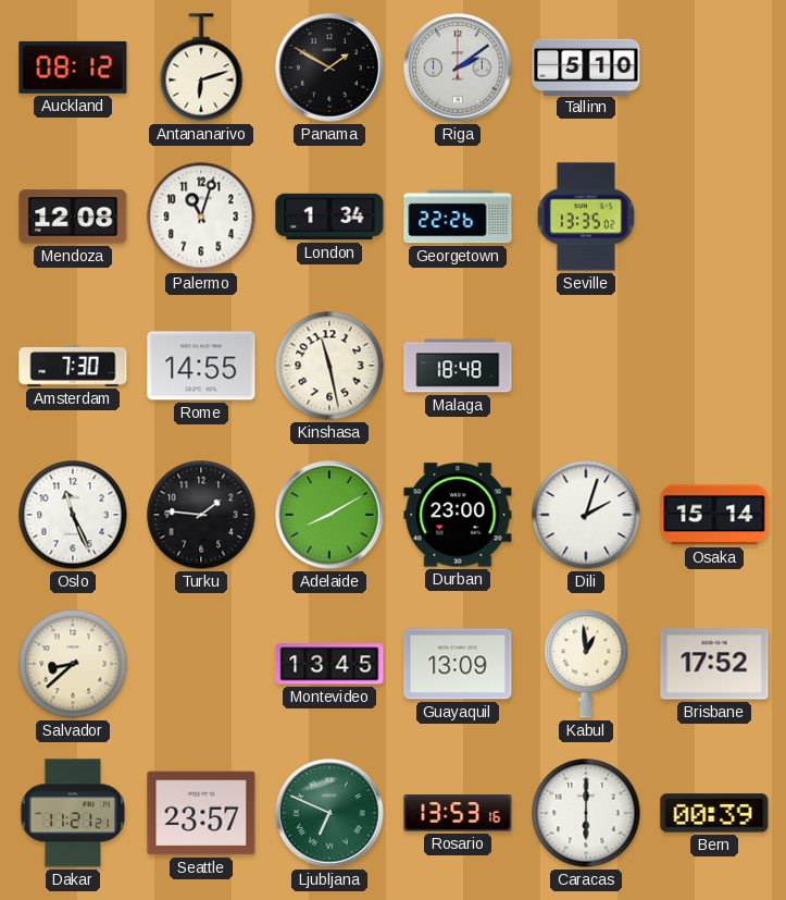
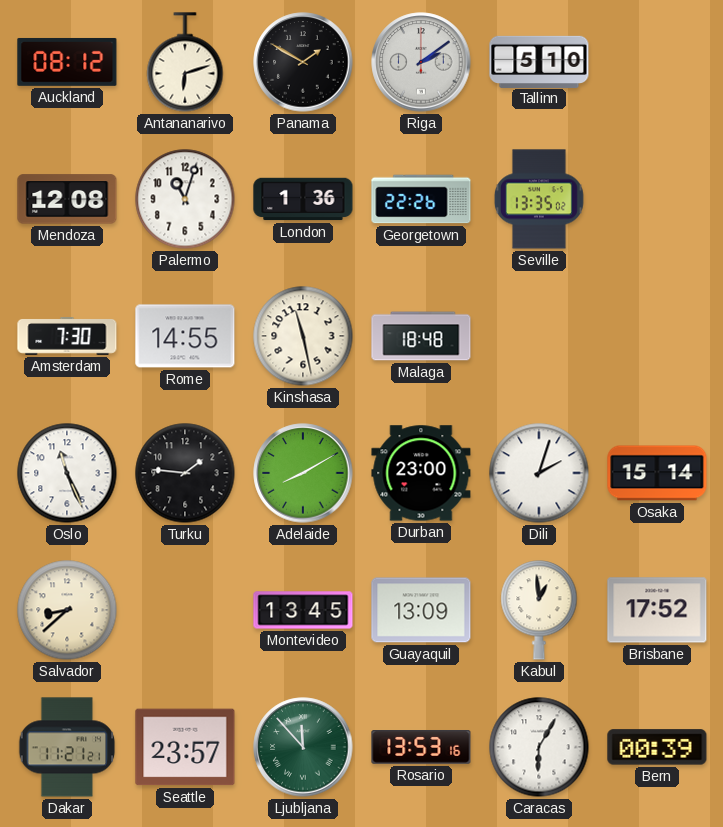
London: 1:34 -> 1:36
Ljubljana: 6:49 -> 11:53
Caracas: 6:00 -> 6:05
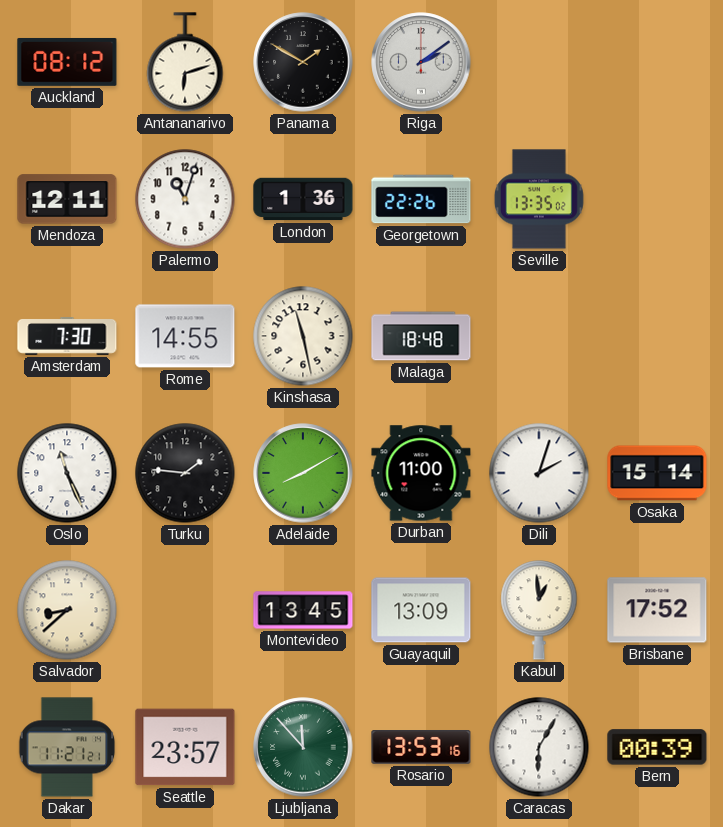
Tallinn: 5:10 -> none
Mendoza: 12:08 -> 12:11
Durban: 23:00 -> 11:00
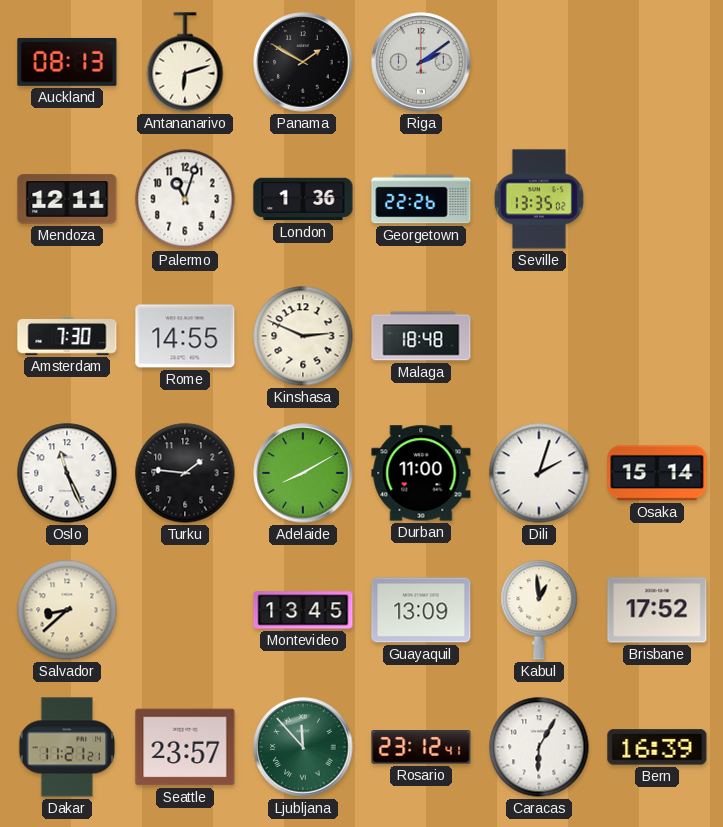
Auckland: 08:12 -> 08:13
Kinshasa: 11:28 -> 2:49
Rosario: 13:53 -> 23:12
Bern: 00:39 -> 16:39
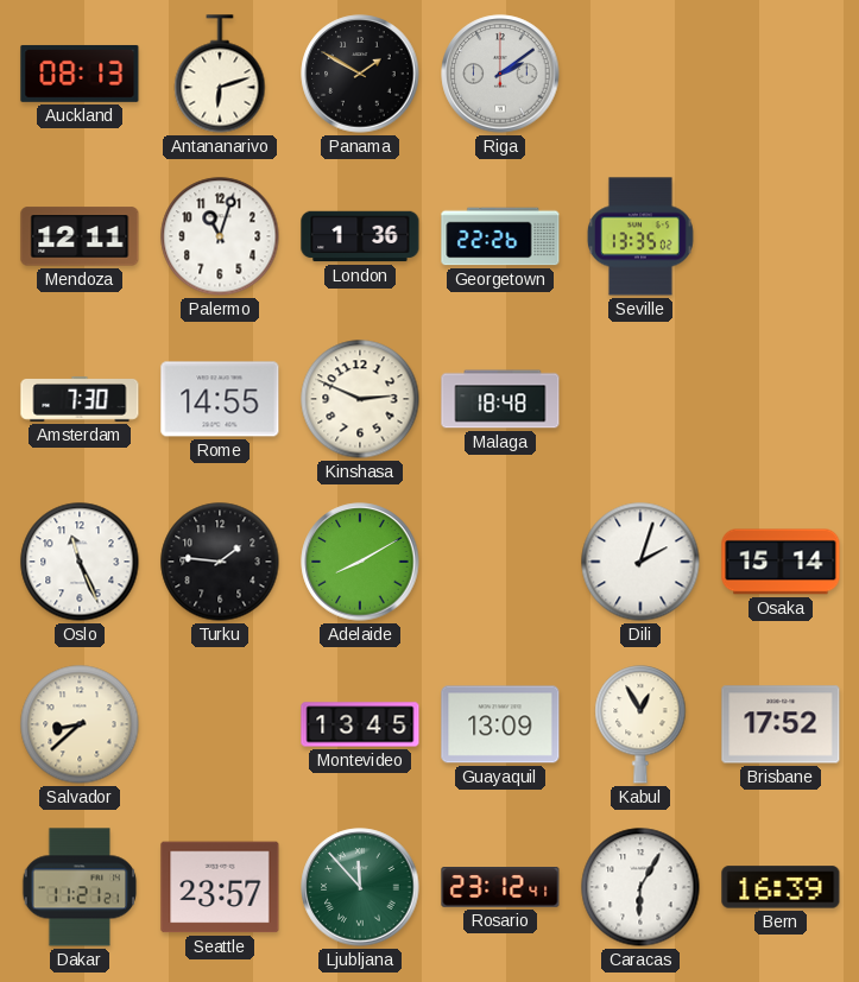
Durban: 11:00 -> none
Kabul: 12:59 -> 12:55
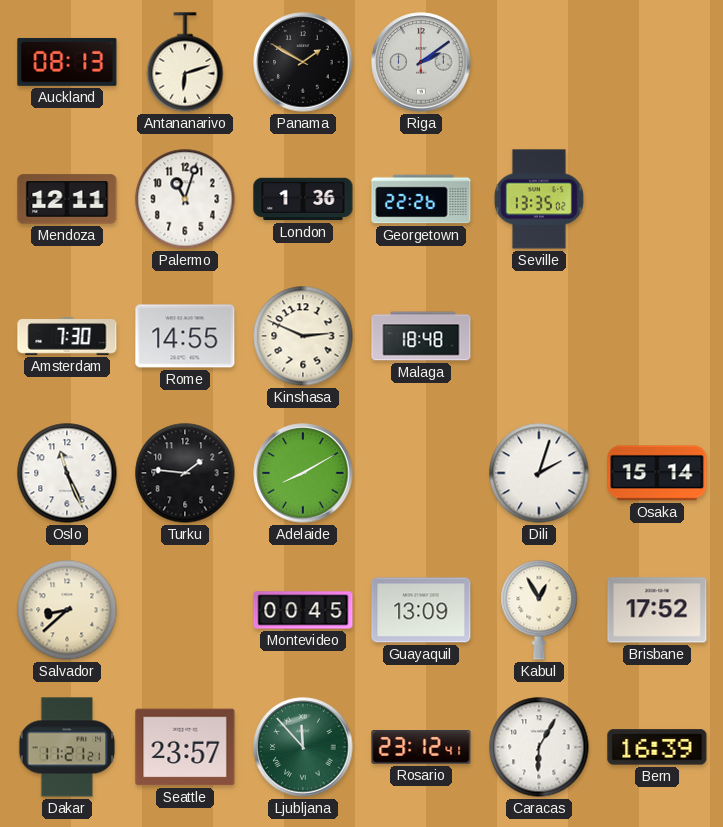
Montevideo: 13:45 -> 00:45
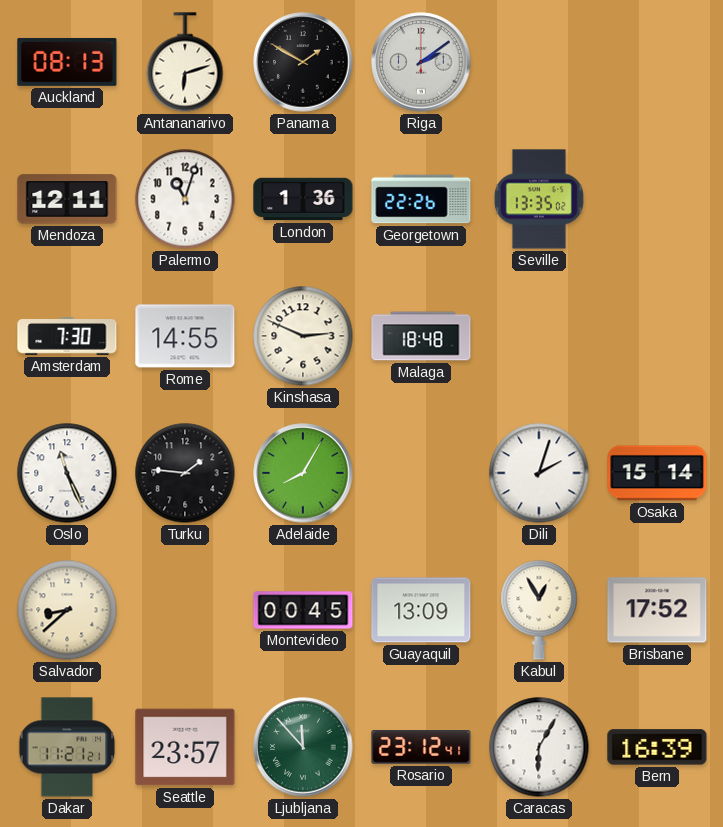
Adelaide: 8:10 -> 8:05
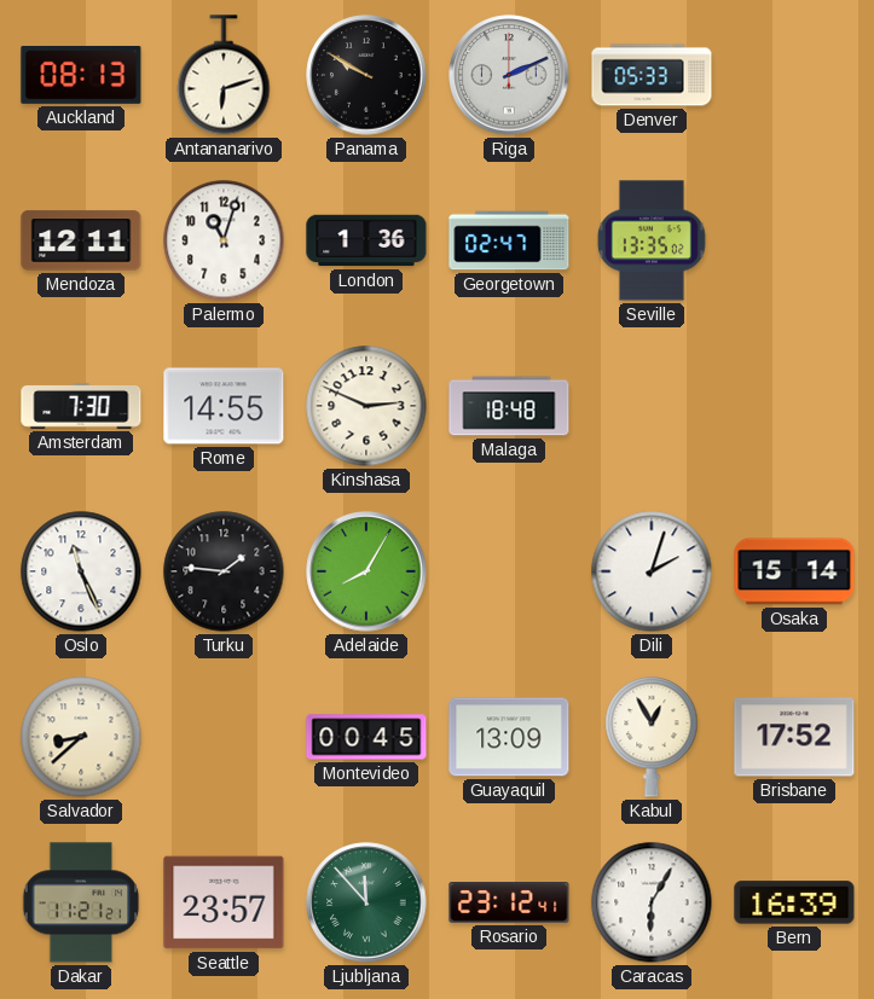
Panama: 1:50 -> 9:50
Riga: 2:09 -> 2:11
Denver: none -> 05:33
Georgetown: 22:26 -> 02:47
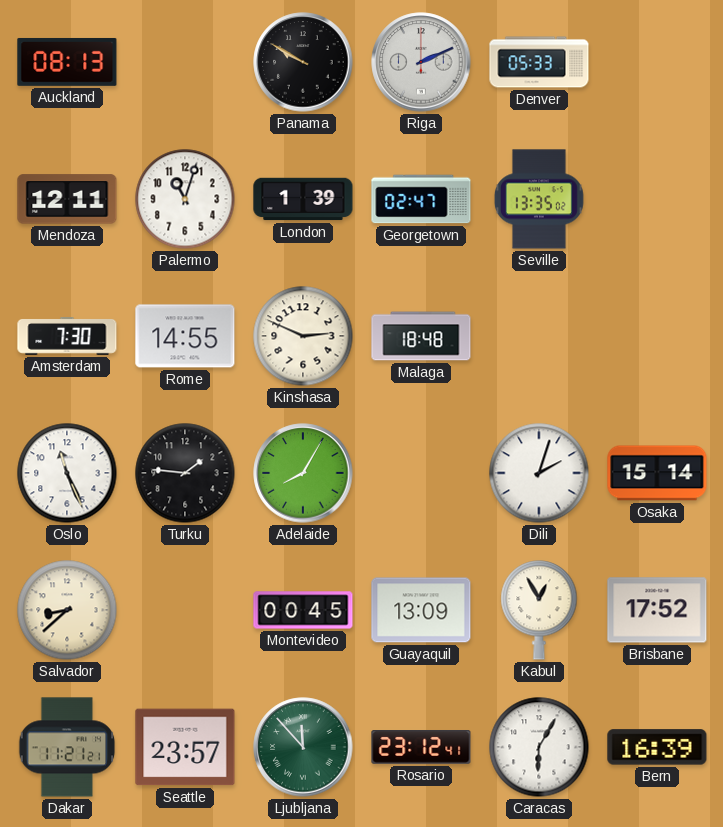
Antananarivo: 6:12 -> none
London: 1:36 -> 1:39
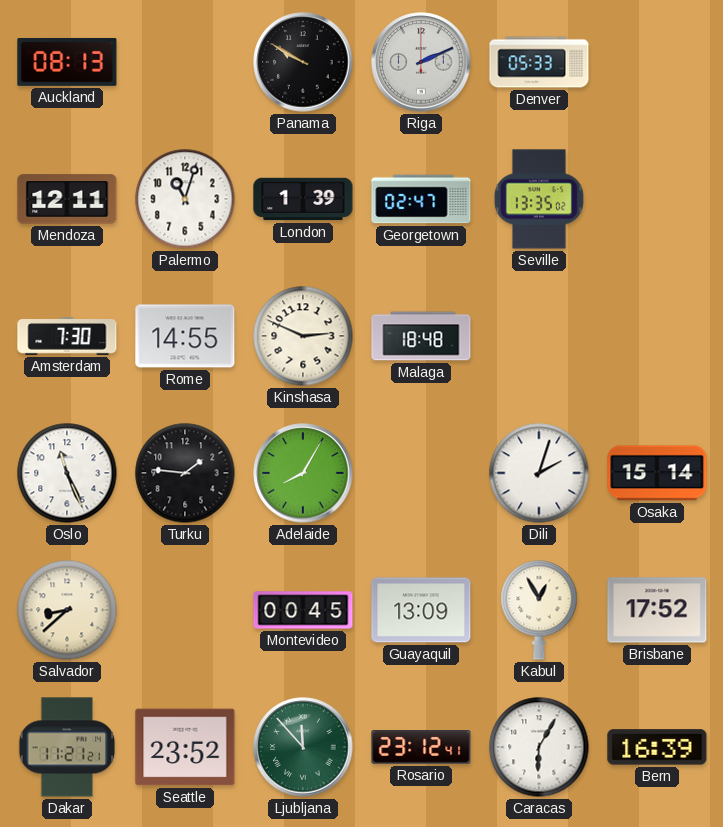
Seattle: 23:57 -> 23:52
